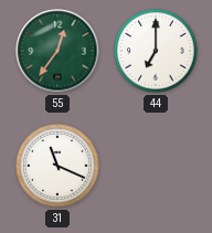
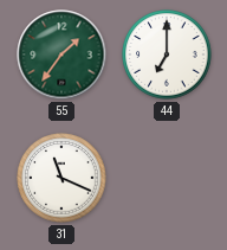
55: 12:36 -> 1:36
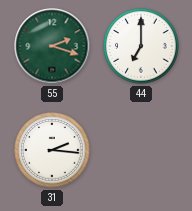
55: 1:36 -> 2:18
31: 11:19 -> 2:16
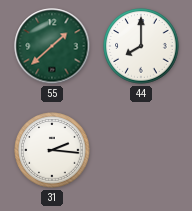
55: 2:18 -> 1:38
44: 7:00 -> 8:00
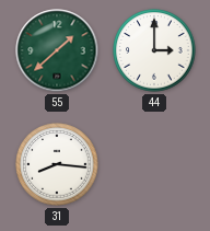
44: 8:00 -> 3:00
31: 2:16 -> 8:16
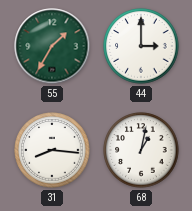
55: 1:38 -> 1:35
68: none -> 1:02
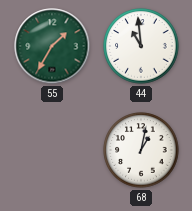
44: 3:00 -> 10:59
31: 8:16 -> none
